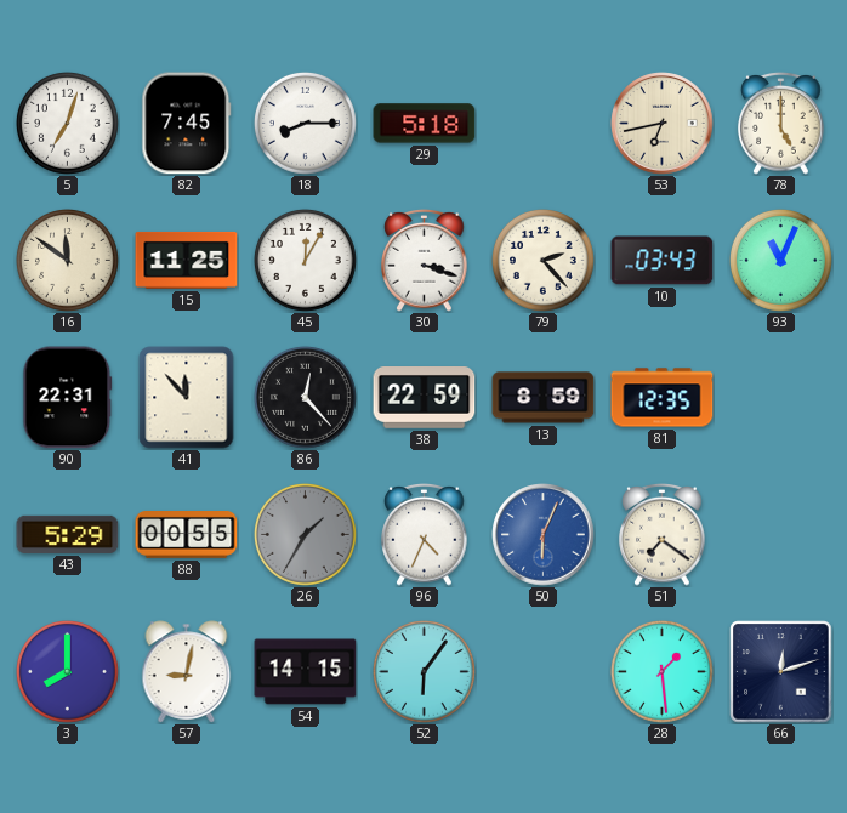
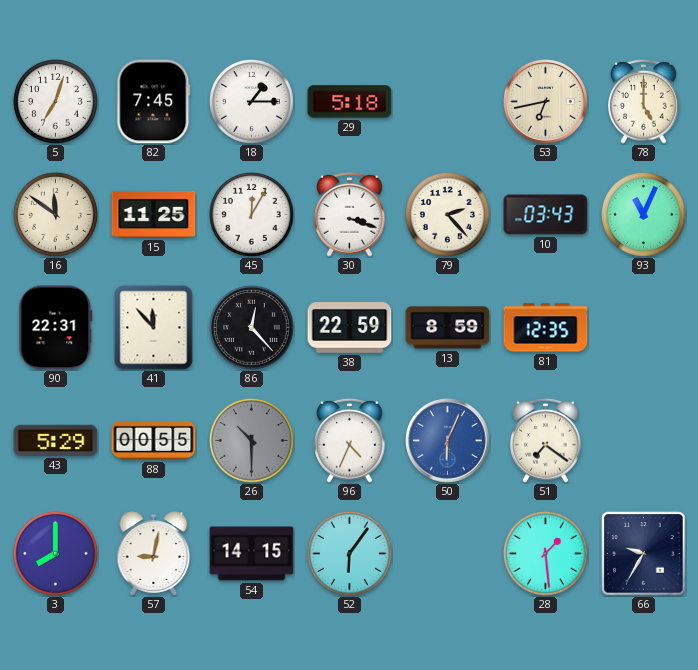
18: 8:15 -> 1:15
26: 1:35 -> 10:30
66: 12:12 -> 9:35
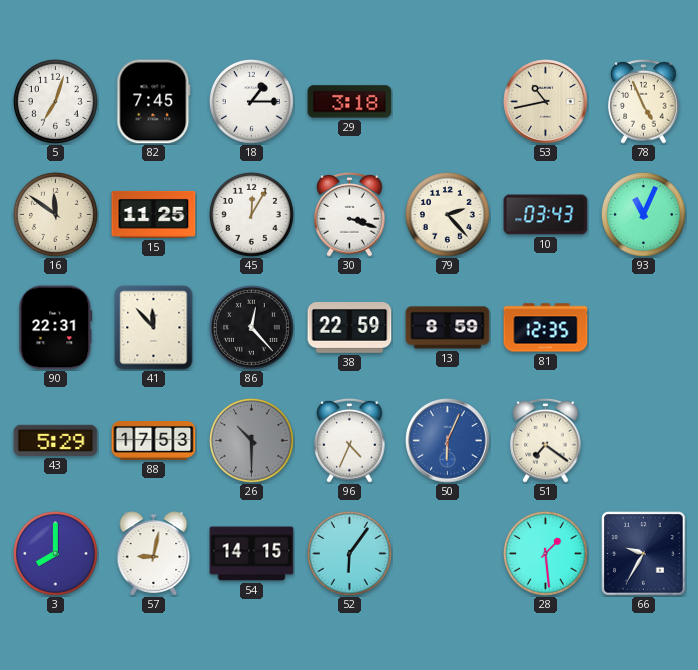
29: 5:18 -> 3:18
53: 6:43 -> 10:43
78: 5:00 -> 4:56
88: 00:55 -> 17:53
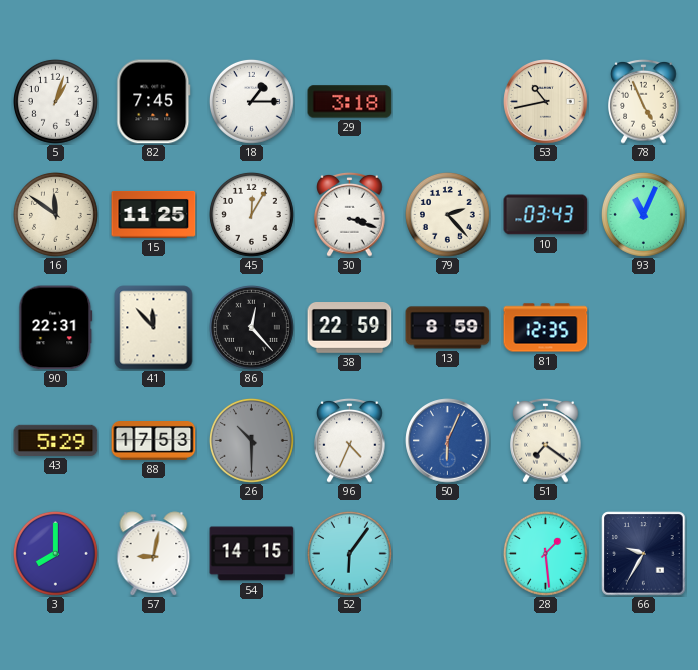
5: 7:03 -> 1:03
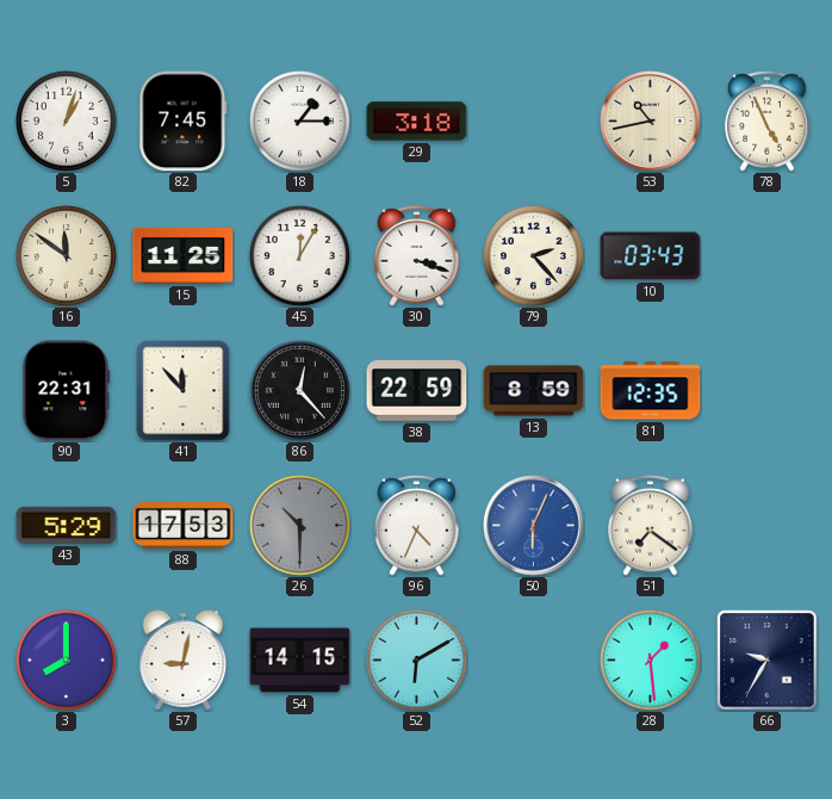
93: 11:04 -> none
52: 6:06 -> 6:10
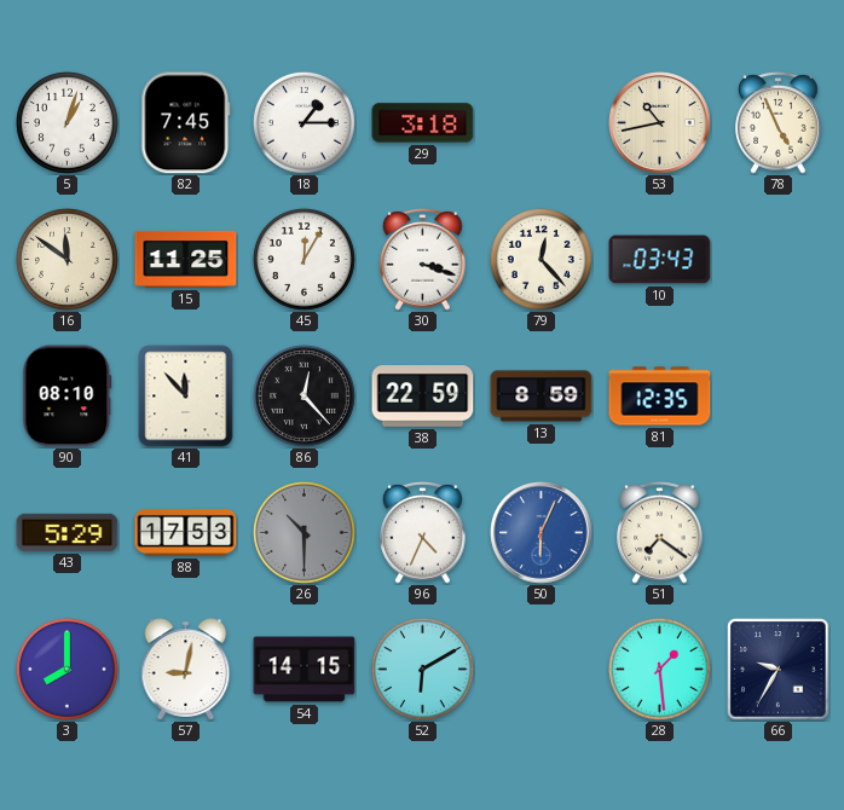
79: 2:23 -> 12:23
90: 22:31 -> 08:10
